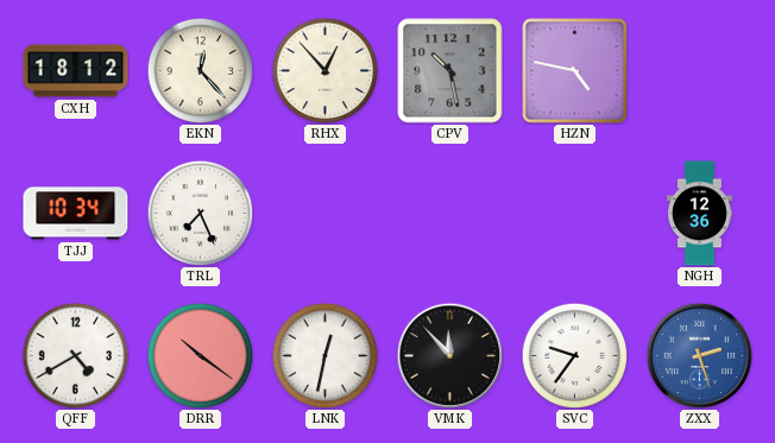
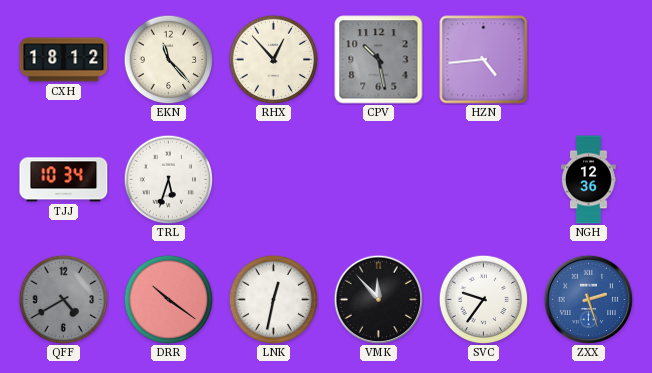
EKN: 12:23 -> 11:23
HZN: 4:47 -> 4:44
TRL: 7:26 -> 5:33
QFF dial: white -> grey
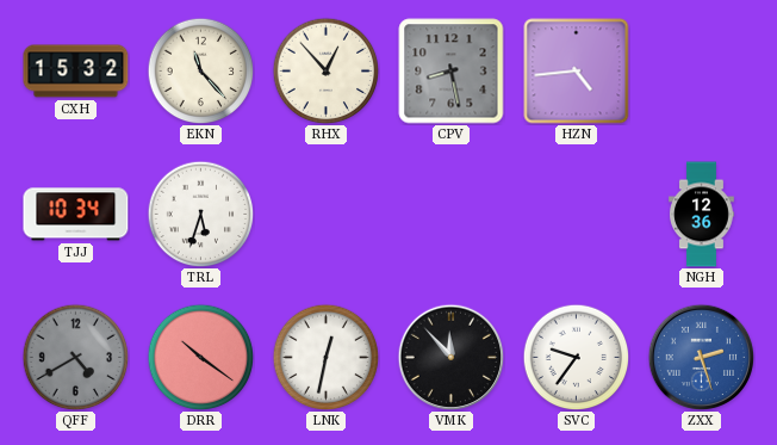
CXH: 18:12 -> 15:32
CPV: 10:28 -> 8:28
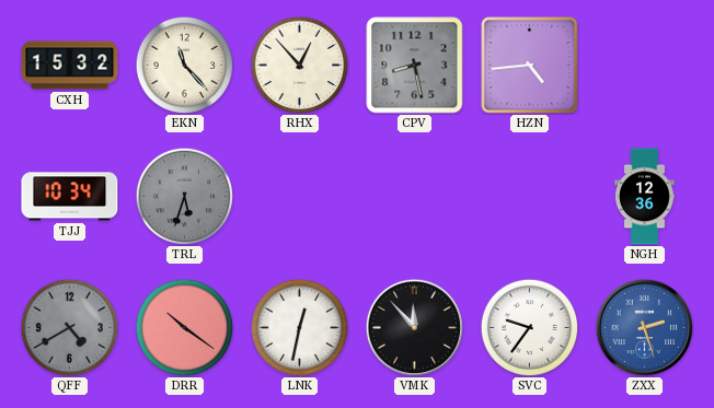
TRL dial: white -> grey
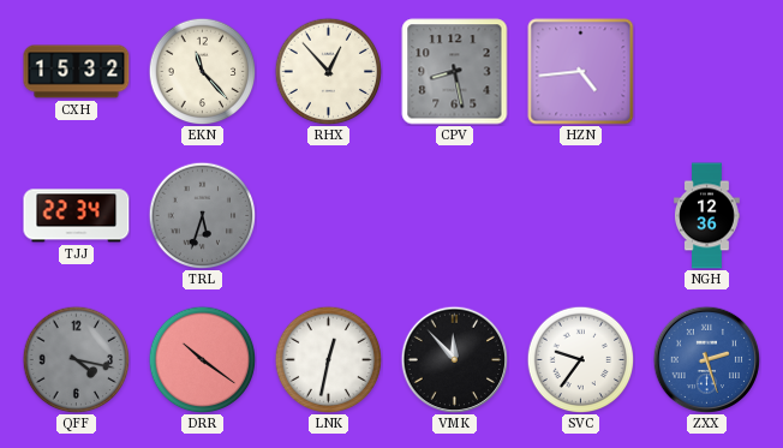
TJJ: 10:34 -> 22:34
QFF: 4:40 -> 4:17
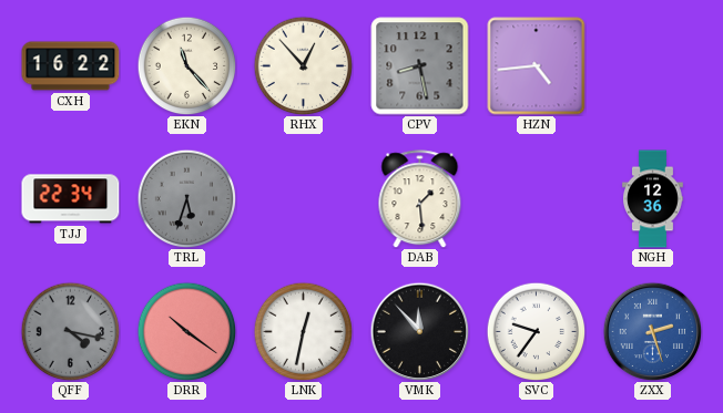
CXH: 15:32 -> 16:22
DAB: none -> 1:29
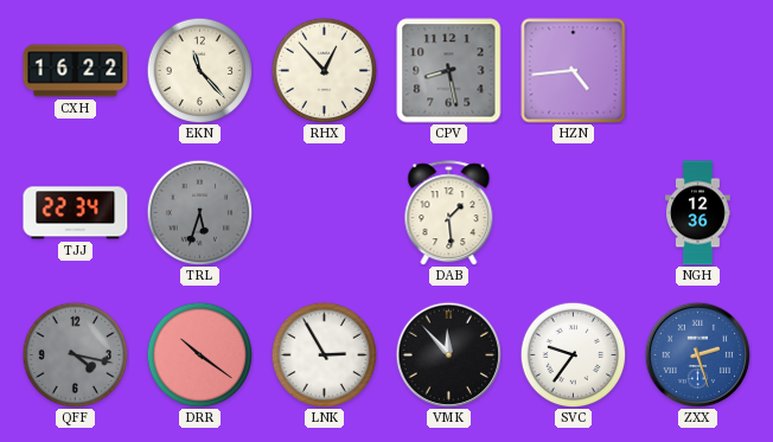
LNK: 12:32 -> 2:55
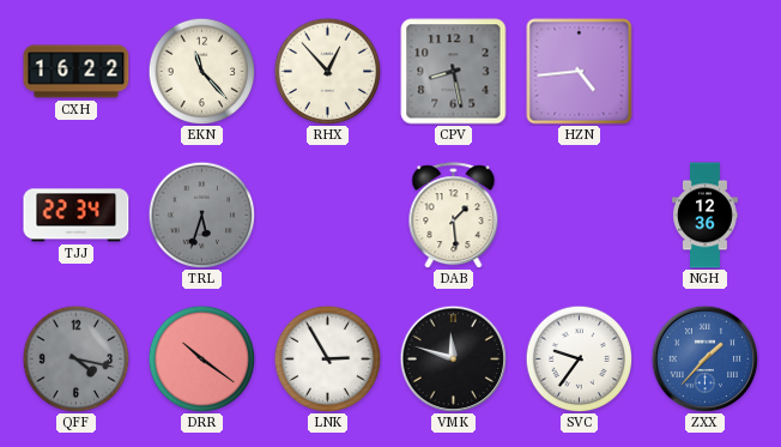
VMK: 11:53 -> 11:48
ZXX: 2:27 -> 1:37
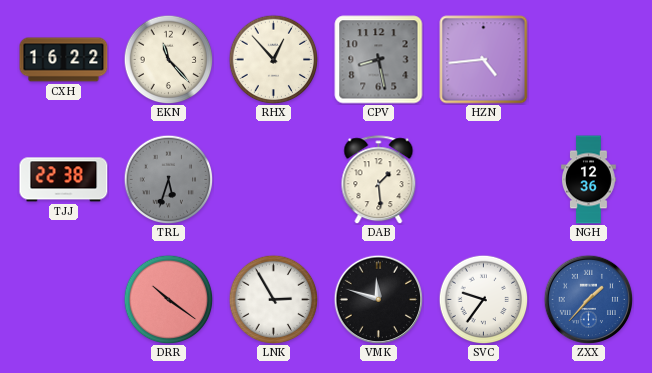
TJJ: 22:34 -> 22:38
QFF: 4:17 -> none
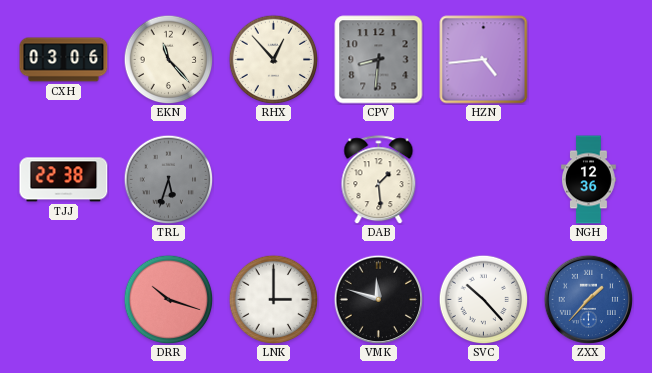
CXH: 16:22 -> 03:06
CPV: 8:28 -> 8:31
DRR: 10:21 -> 10:18
LNK: 2:55 -> 3:00
SVC: 9:36 -> 10:23
